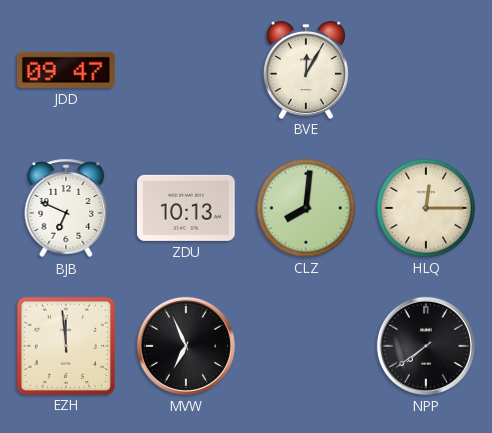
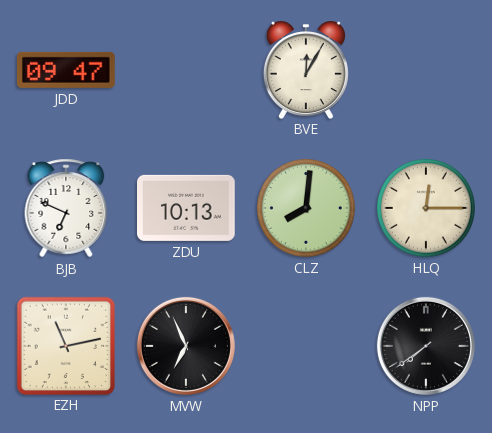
EZH: 11:59 -> 11:13
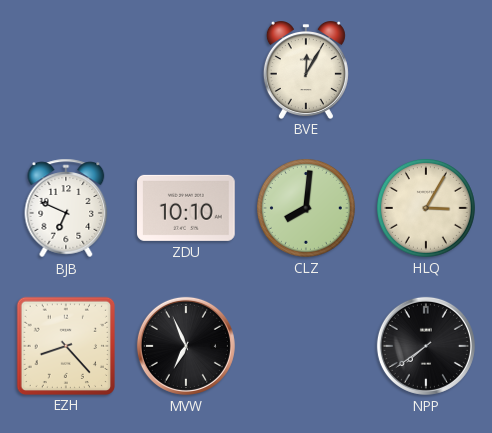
JDD: 09:47 -> none
ZDU: 10:13 -> 10:10
HLQ: 12:15 -> 3:05
EZH: 11:13 -> 8:23
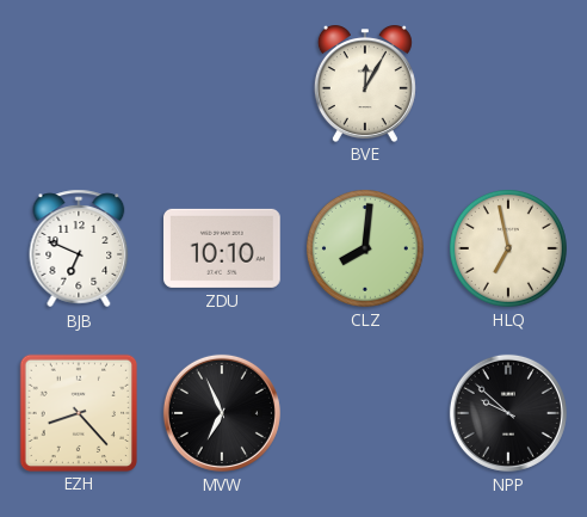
HLQ: 3:05 -> 6:58
NPP: 7:39 -> 9:52
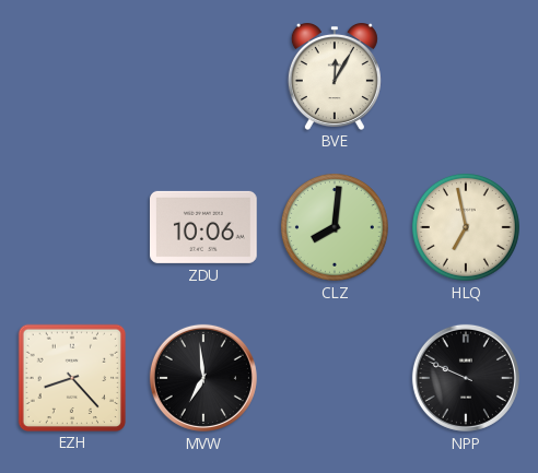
BJB: 6:49 -> none
ZDU: 10:10 -> 10:06
MVW: 6:56 -> 6:59
NPP: 9:52 -> 9:49
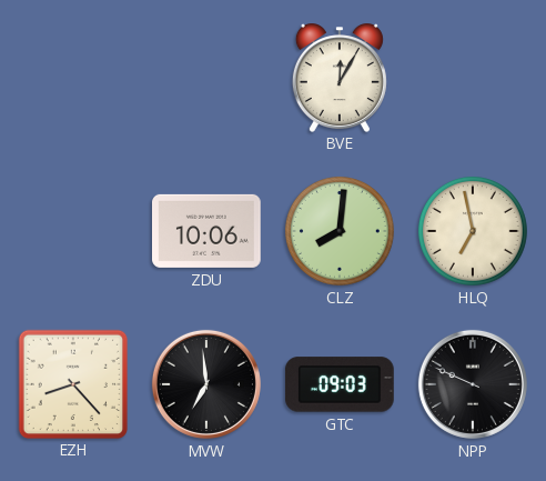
GTC: none -> 09:03
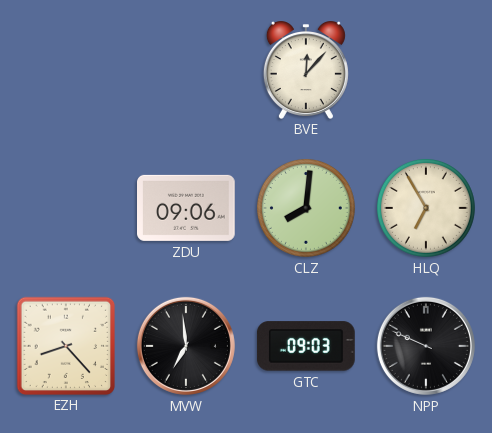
BVE: 12:05 -> 12:07
ZDU: 10:06 -> 09:06
HLQ: 6:58 -> 6:55
